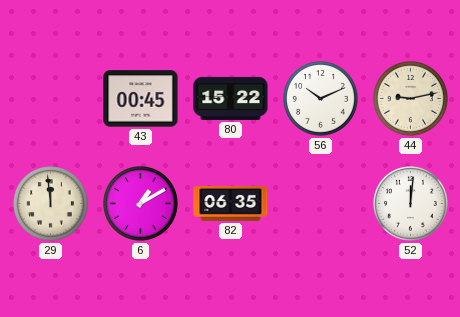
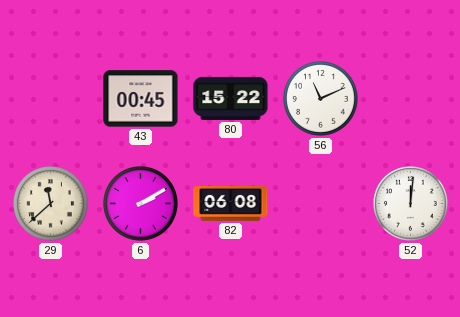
56: 10:11 -> 11:11
44: 9:13 -> none
29: 11:59 -> 11:38
6: 1:10 -> 2:10
82: 06:35 -> 06:08
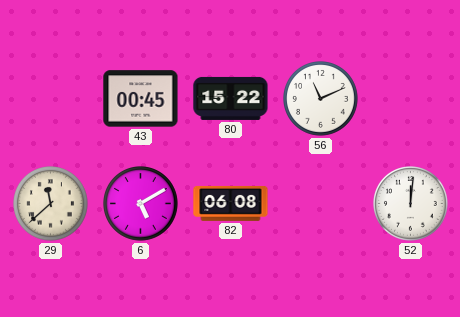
6: 2:10 -> 5:10
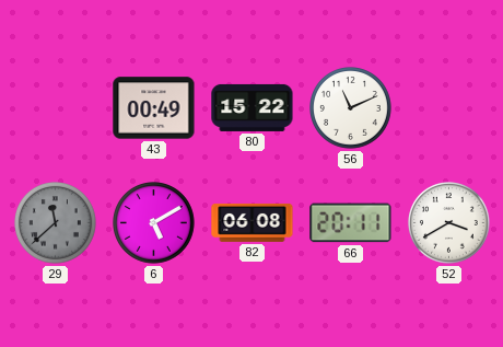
43: 00:45 -> 00:49
29 dial: cream -> grey
66: none -> 20:11
52: 12:01 -> 3:40
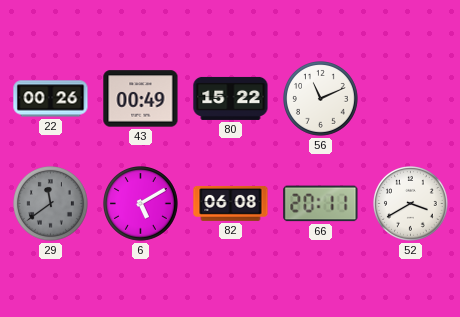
22: none -> 00:26
29: 11:38 -> 11:39
